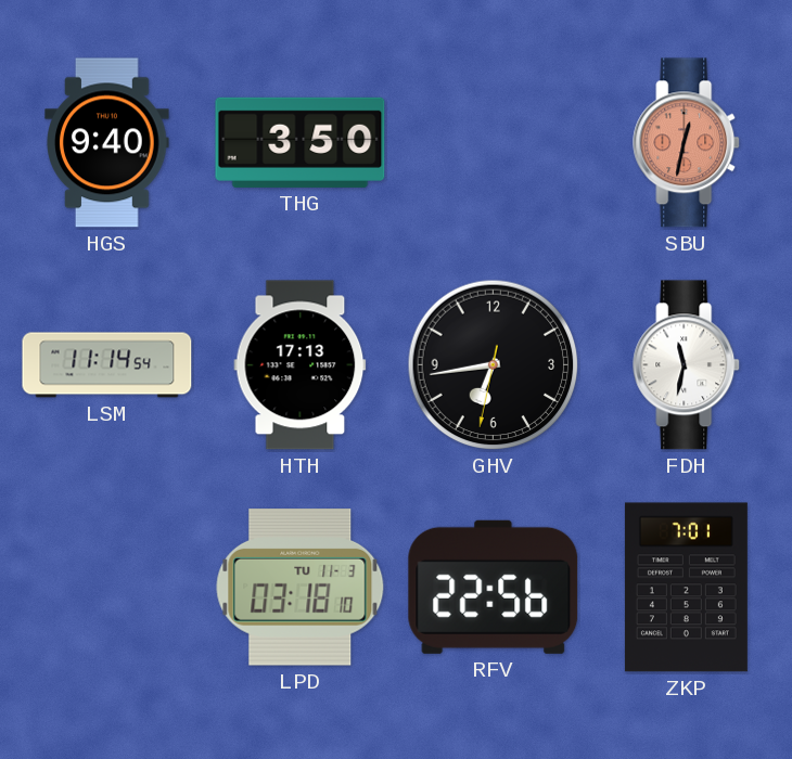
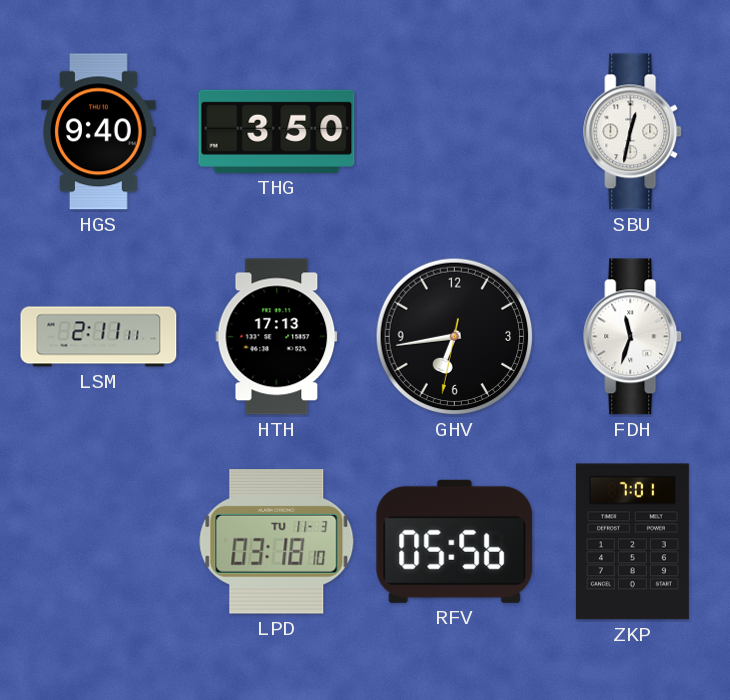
SBU dial: salmon -> white
LSM: 11:14 -> 2:11
FDH: 11:32 -> 11:33
RFV: 22:56 -> 05:56
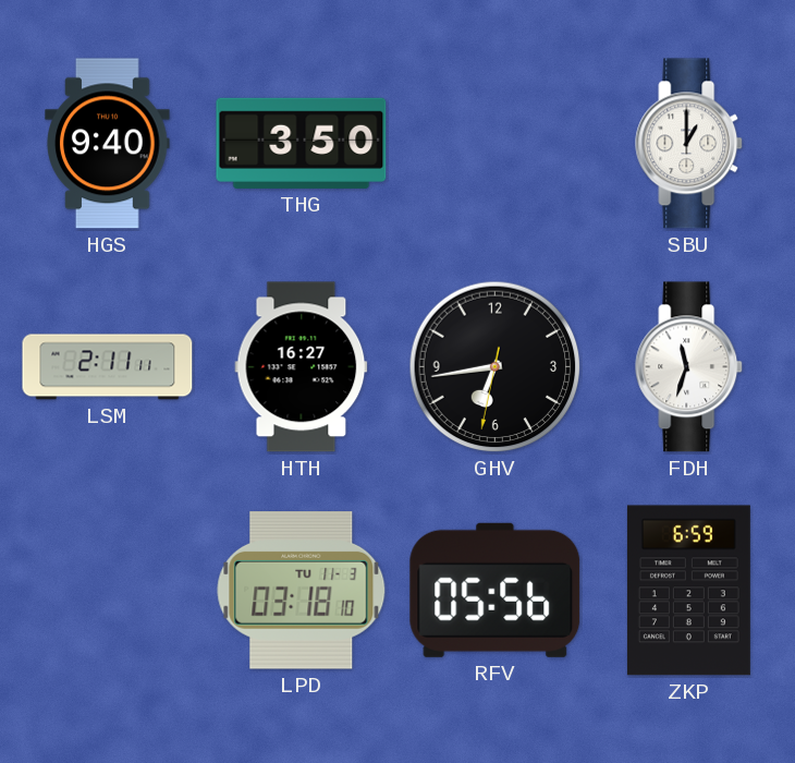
SBU: 12:32 -> 1:00
HTH: 17:13 -> 16:27
ZKP: 7:01 -> 6:59
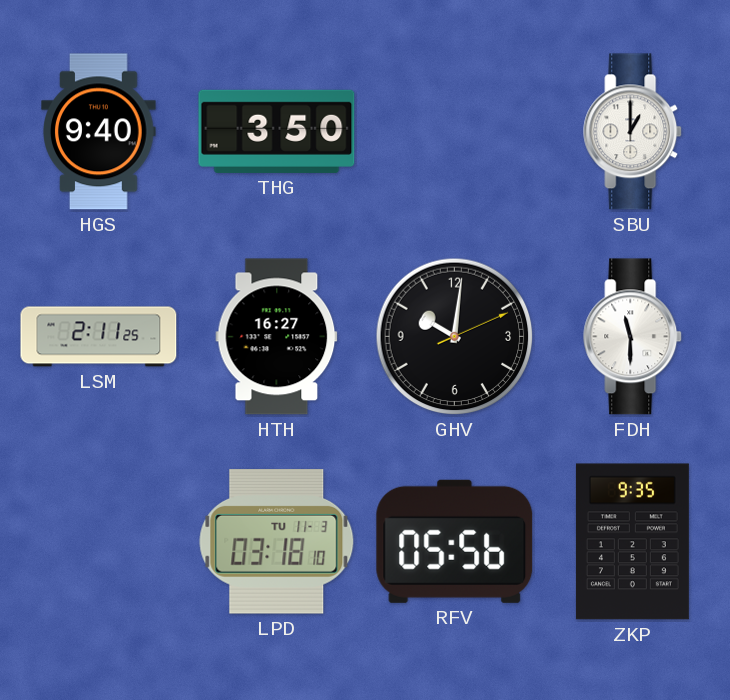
LSM: 2:11:11 -> 2:11:25
GHV: 6:43 -> 10:01
FDH: 11:33 -> 11:30
ZKP: 6:59 -> 9:35
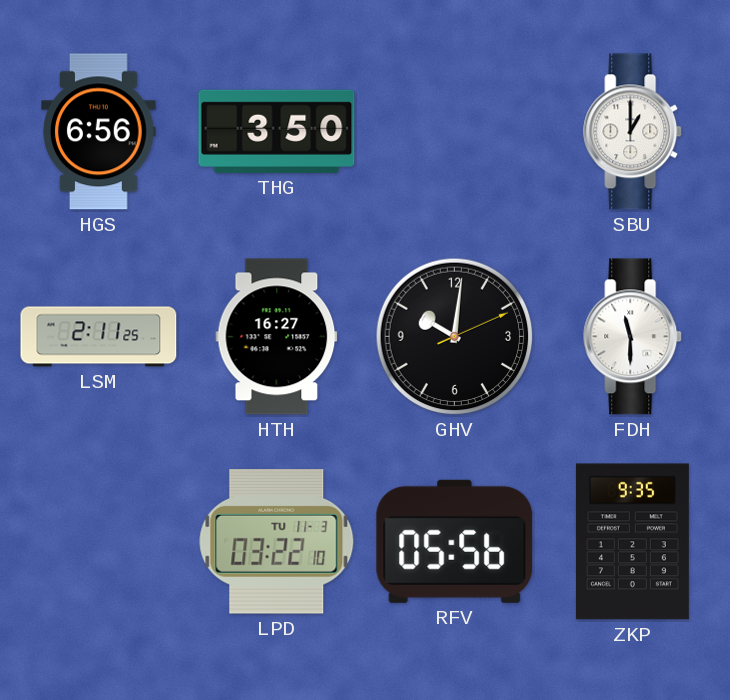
HGS: 9:40 -> 6:56
LPD: 03:18 -> 03:22
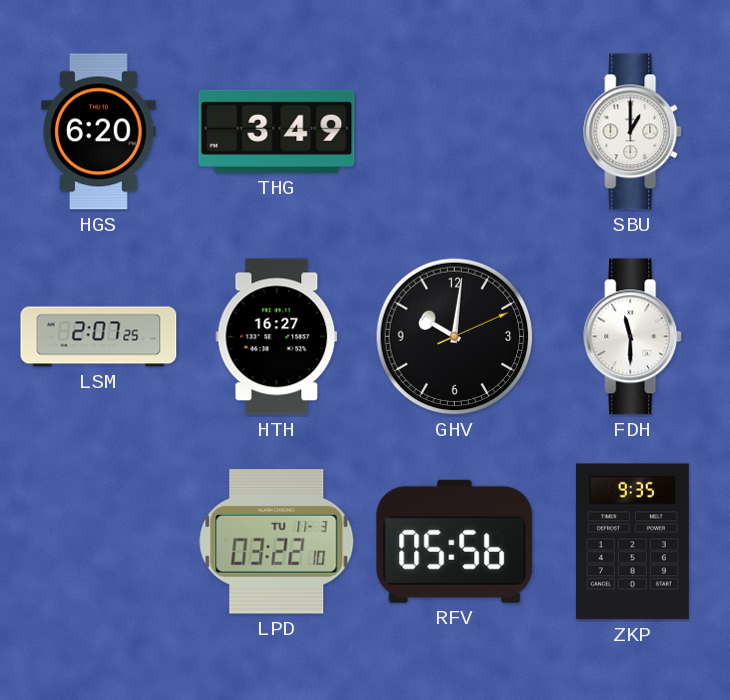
HGS: 6:56 -> 6:20
THG: 3:50 -> 3:49
LSM: 2:11 -> 2:07
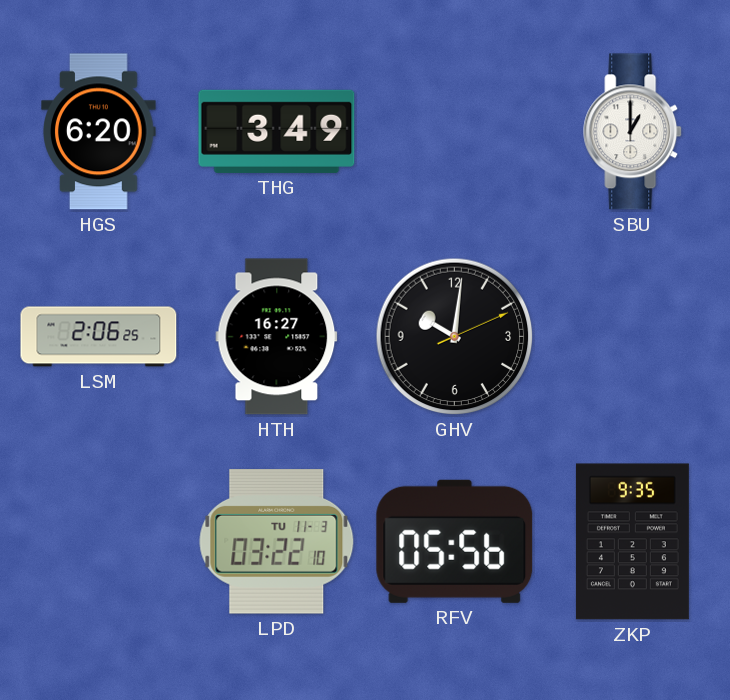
LSM: 2:07 -> 2:06
FDH: 11:30 -> none
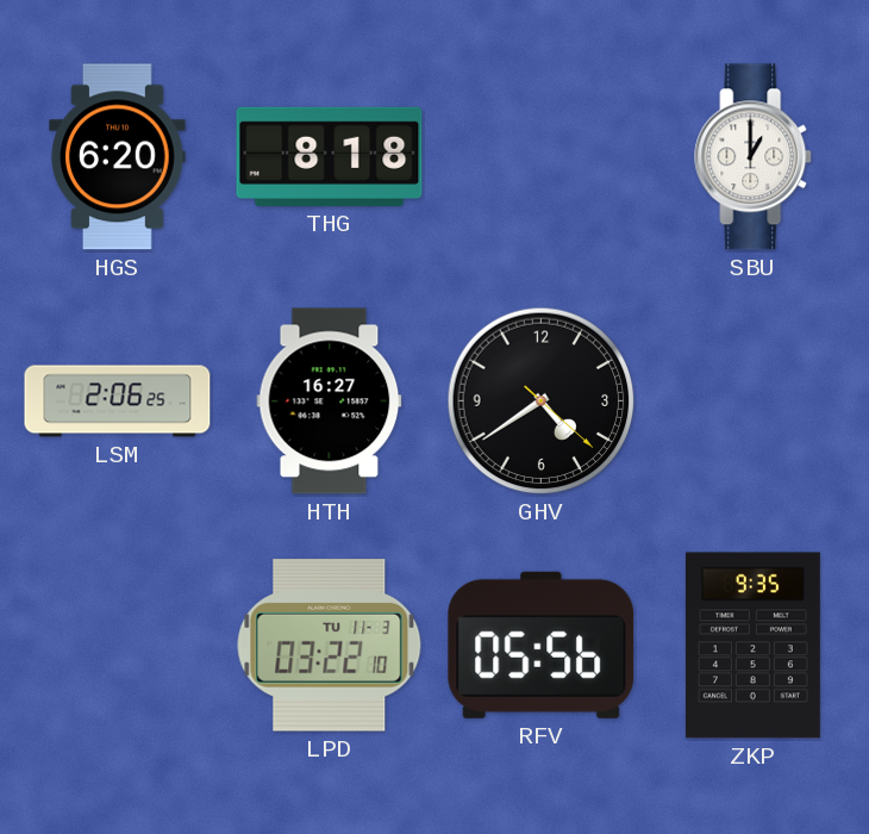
THG: 3:49 -> 8:18
GHV: 10:01 -> 4:39
